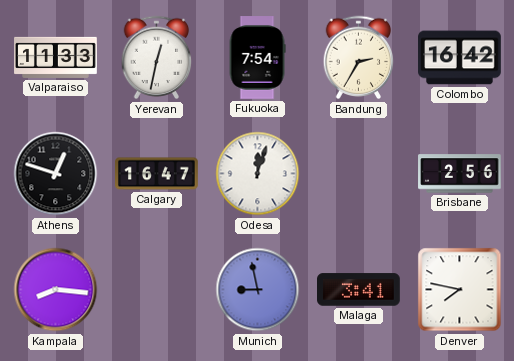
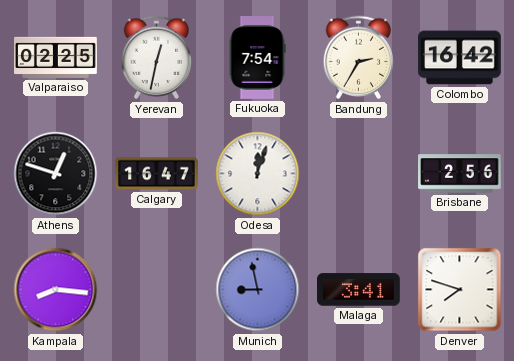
Valparaiso: 11:33 -> 02:25
Denver: 7:47 -> 7:48
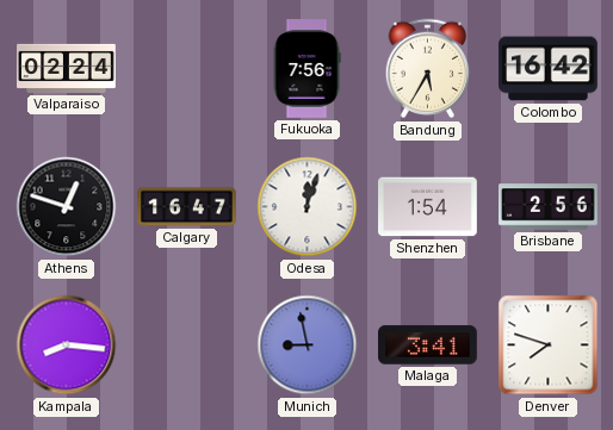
Valparaiso: 02:25 -> 02:24
Yerevan: 12:32 -> none
Fukuoka: 7:54 -> 7:56
Bandung: 2:35 -> 5:35
Shenzhen: none -> 1:54
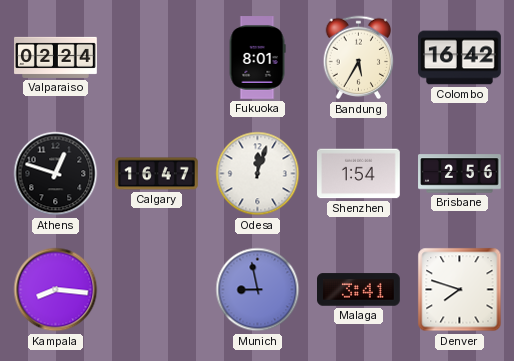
Fukuoka: 7:56 -> 8:01
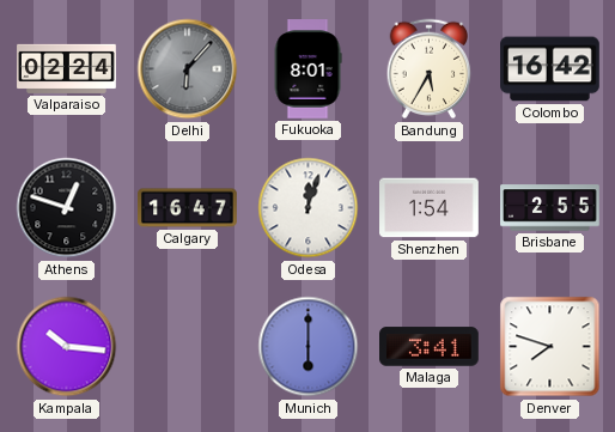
Delhi: none -> 6:07
Brisbane: 2:56 -> 2:55
Kampala: 8:16 -> 10:16
Munich: 8:58 -> 6:00
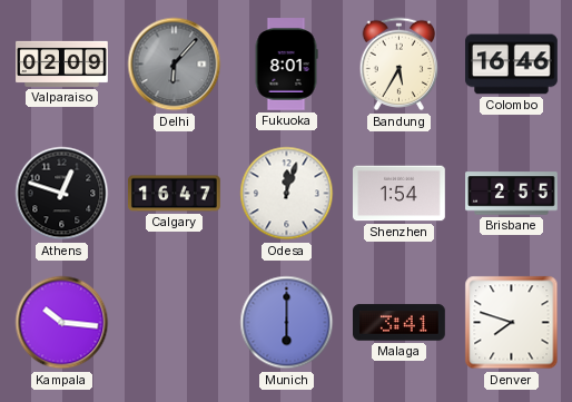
Valparaiso: 02:24 -> 02:09
Colombo: 16:42 -> 16:46
